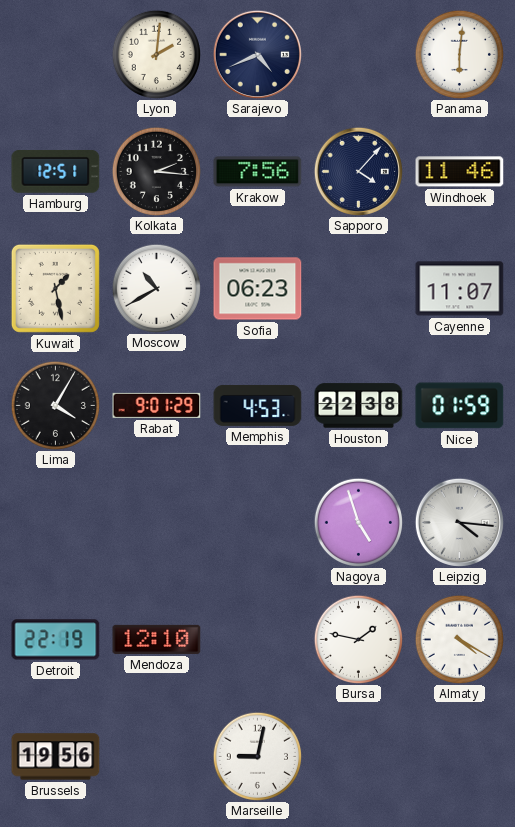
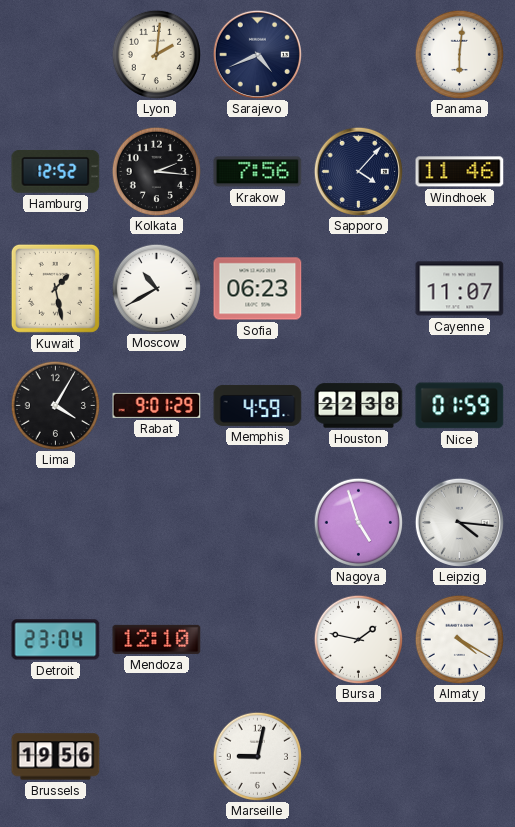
Hamburg: 12:51 -> 12:52
Memphis: 4:53 -> 4:59
Detroit: 22:19 -> 23:04
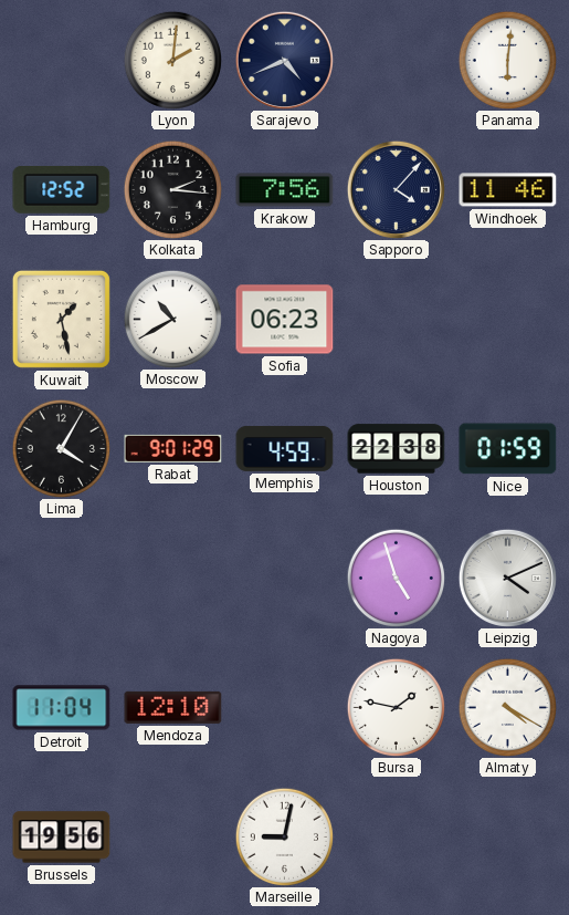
Cayenne: 11:07 -> none
Leipzig: 4:16 -> 4:11
Detroit: 23:04 -> 11:04
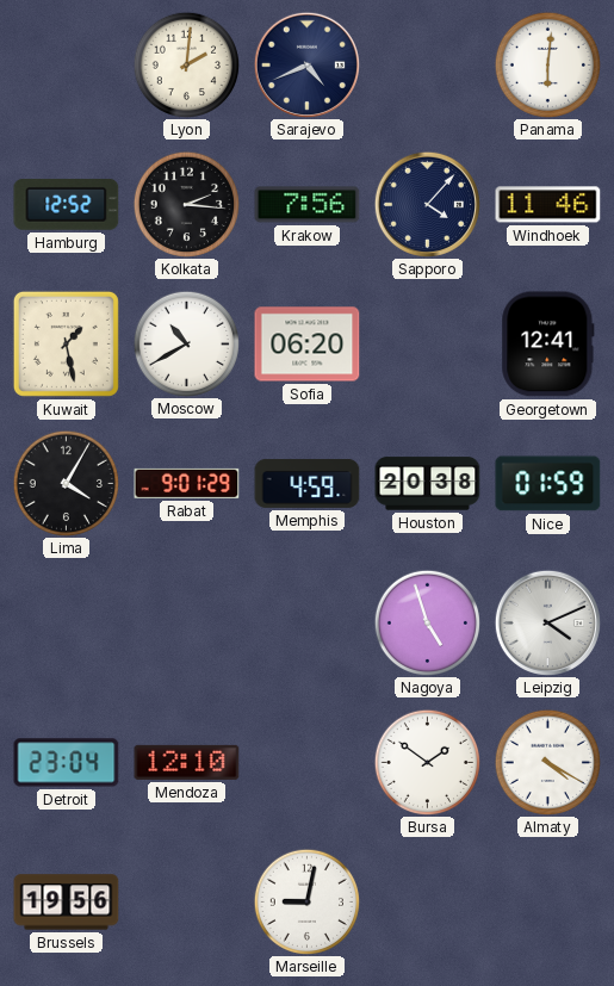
Sofia: 06:23 -> 06:20
Georgetown: none -> 12:41
Houston: 22:38 -> 20:38
Detroit: 11:04 -> 23:04
Bursa: 1:47 -> 1:51
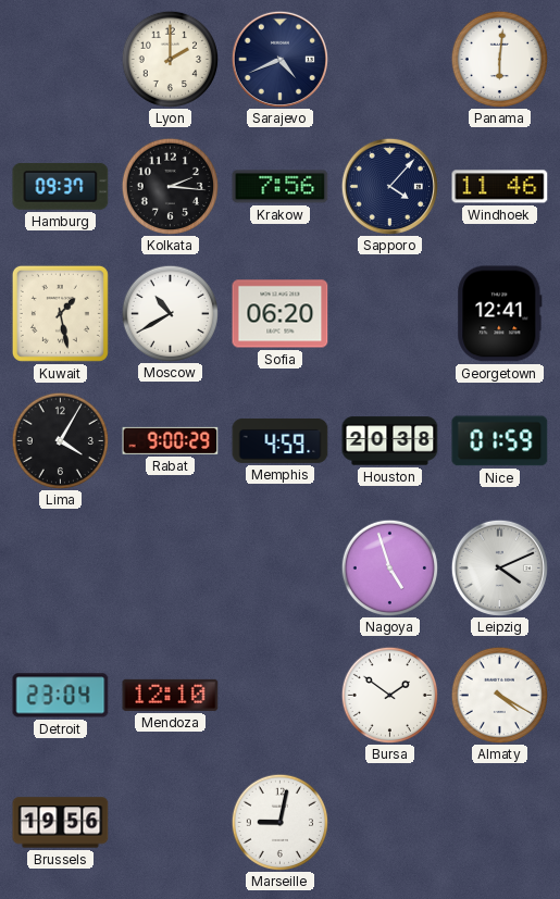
Lyon: 2:01 -> 2:00
Hamburg: 12:52 -> 09:37
Rabat: 9:01 -> 9:00
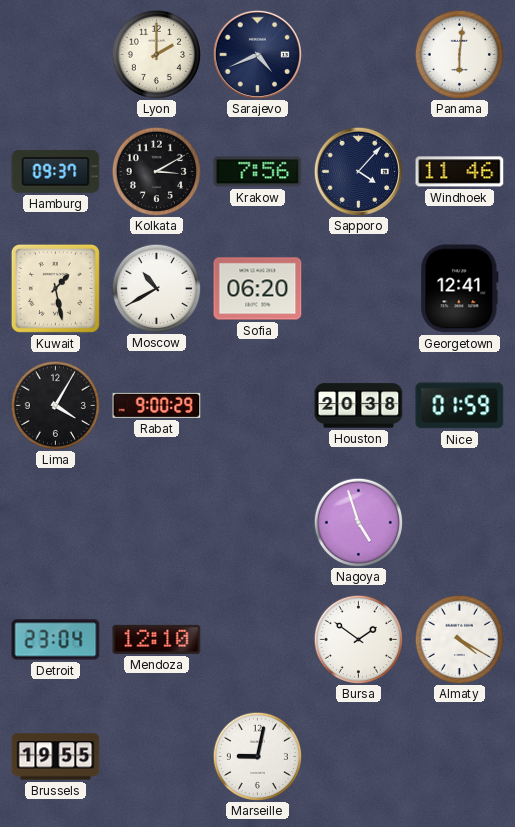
Kolkata: 2:16 -> 3:10
Memphis: 4:59 -> none
Leipzig: 4:11 -> none
Brussels: 19:56 -> 19:55
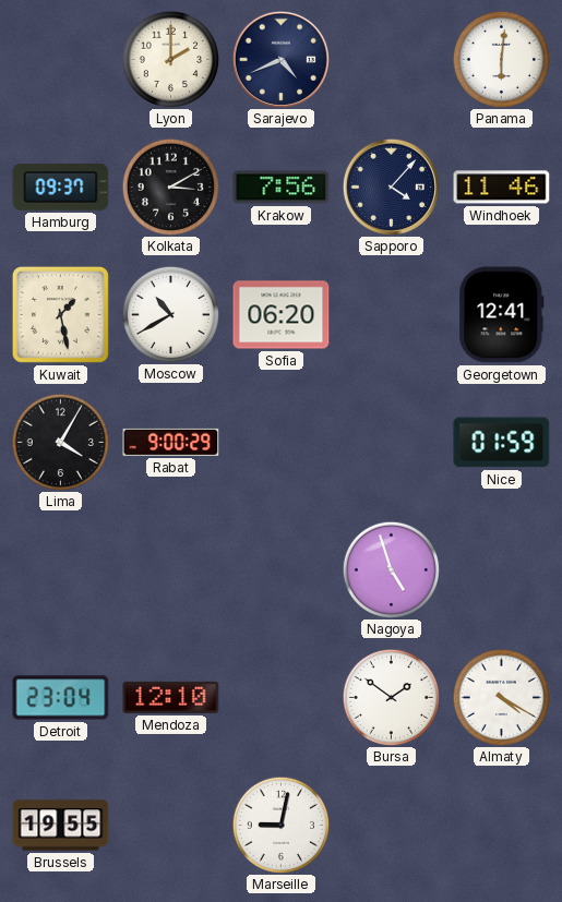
Houston: 20:38 -> none
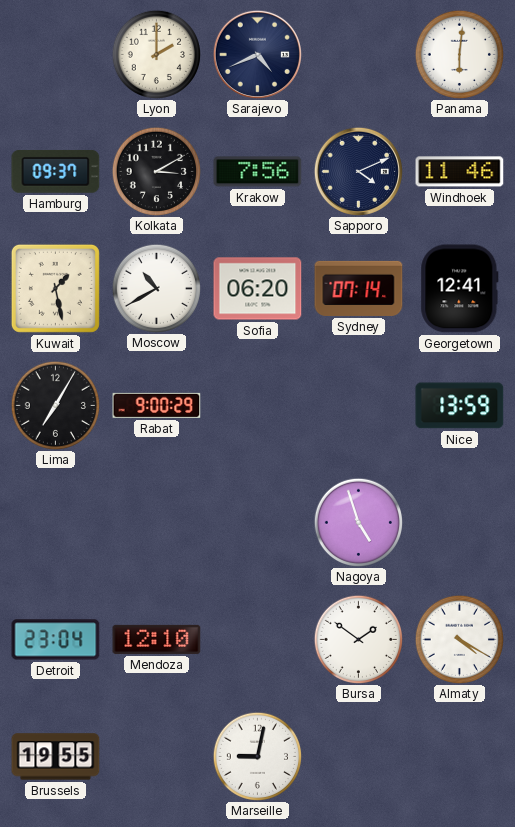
Sapporo: 4:07 -> 4:11
Sydney: none -> 07:14
Lima: 4:05 -> 7:05
Nice: 01:59 -> 13:59
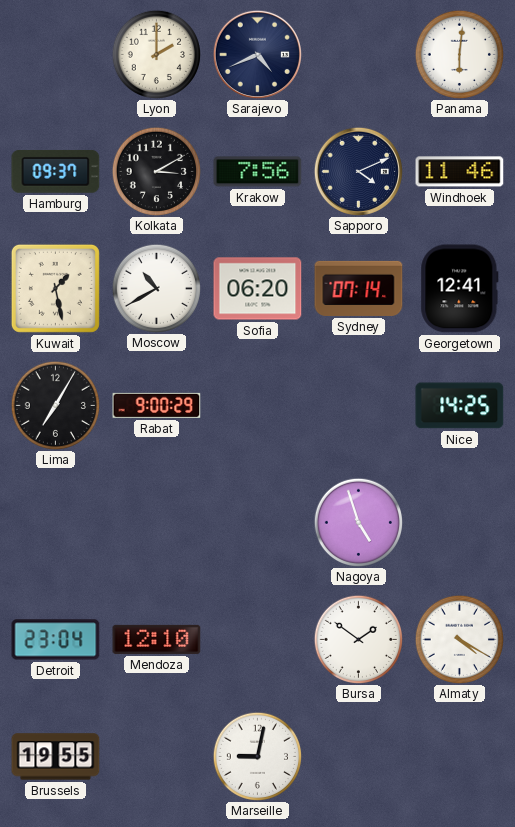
Nice: 13:59 -> 14:25
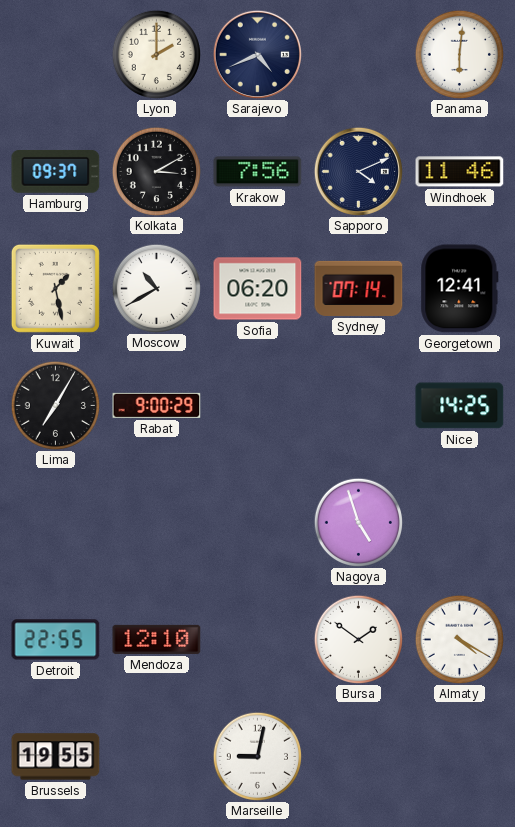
Detroit: 23:04 -> 22:55
